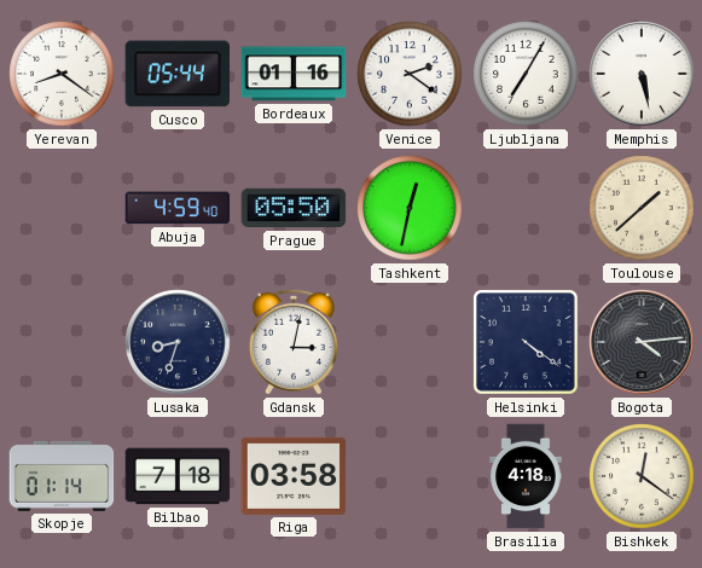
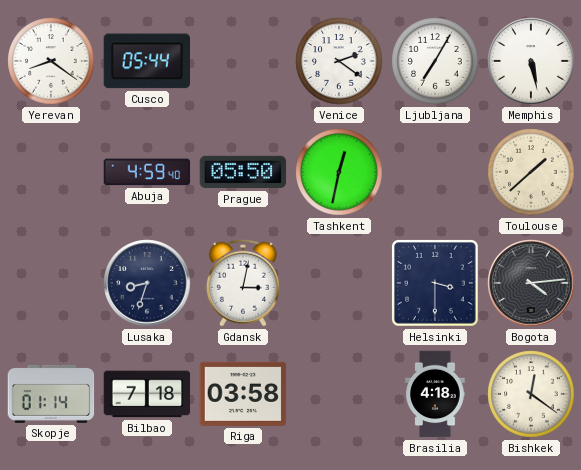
Bordeaux: 01:16 -> none
Helsinki: 4:21 -> 3:30
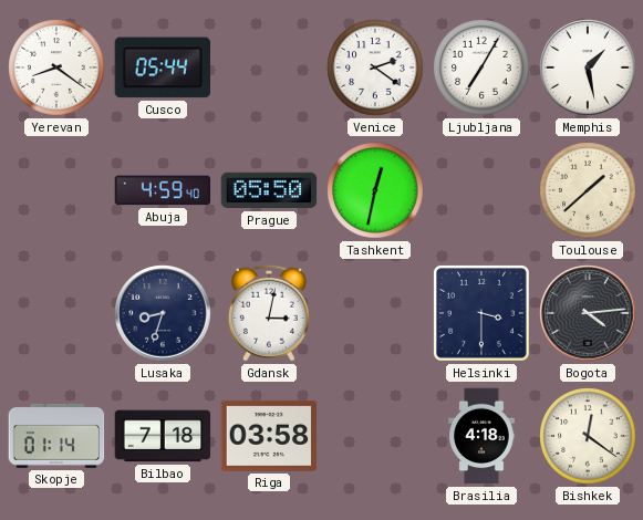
Memphis: 5:28 -> 1:28
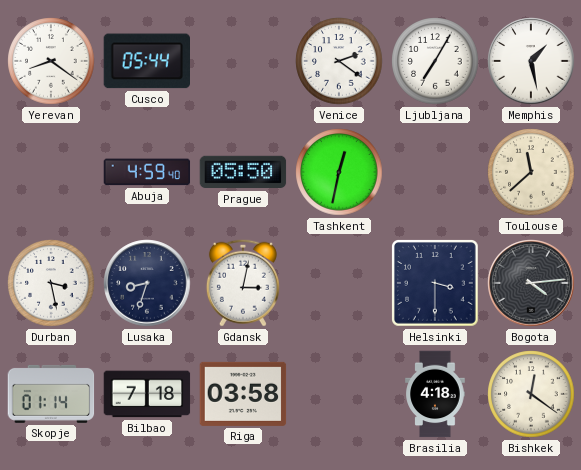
Toulouse: 1:38 -> 11:38
Durban: none -> 3:28
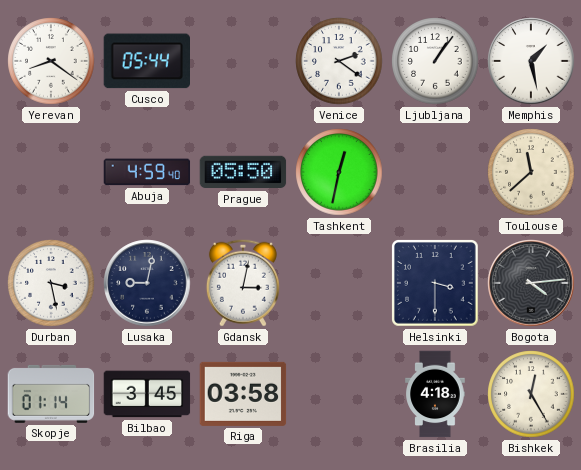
Ljubljana: 7:05 -> 1:06
Lusaka: 8:33 -> 9:02
Bilbao: 7:18 -> 3:45
Bishkek: 12:21 -> 12:25
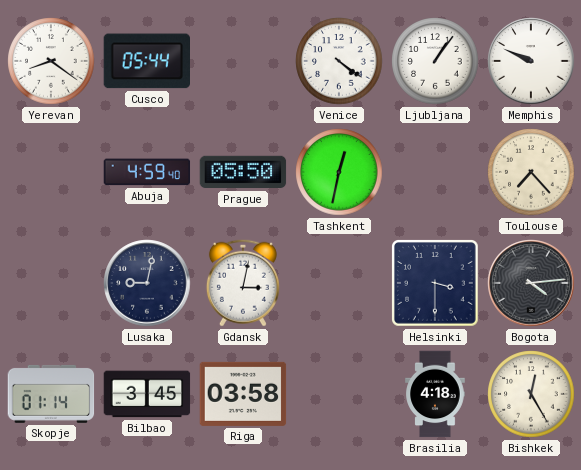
Venice: 2:21 -> 4:21
Memphis: 1:28 -> 9:49
Toulouse: 11:38 -> 7:23
Durban: 3:28 -> none
